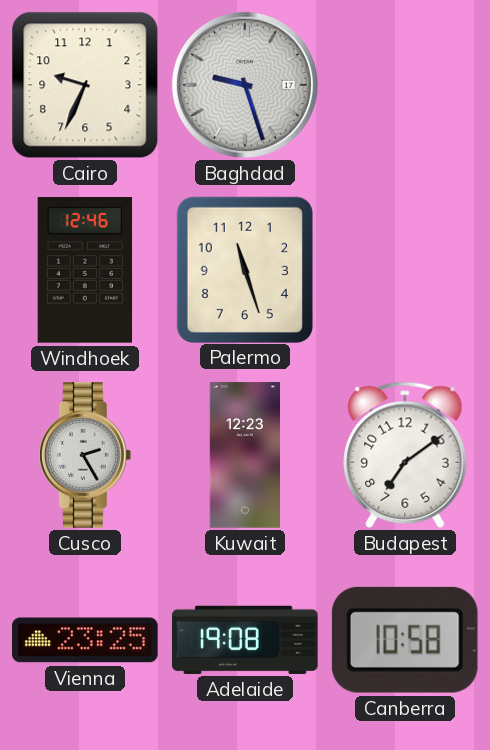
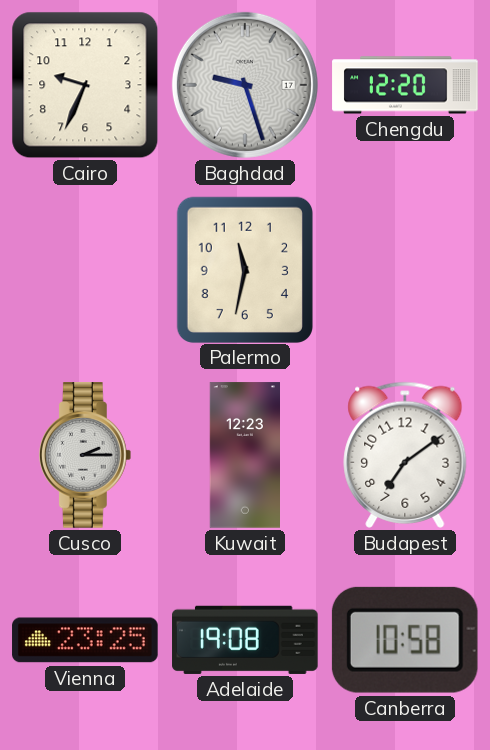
Chengdu: none -> 12:20
Windhoek: 12:46 -> none
Palermo: 11:27 -> 11:32
Cusco: 2:25 -> 2:15
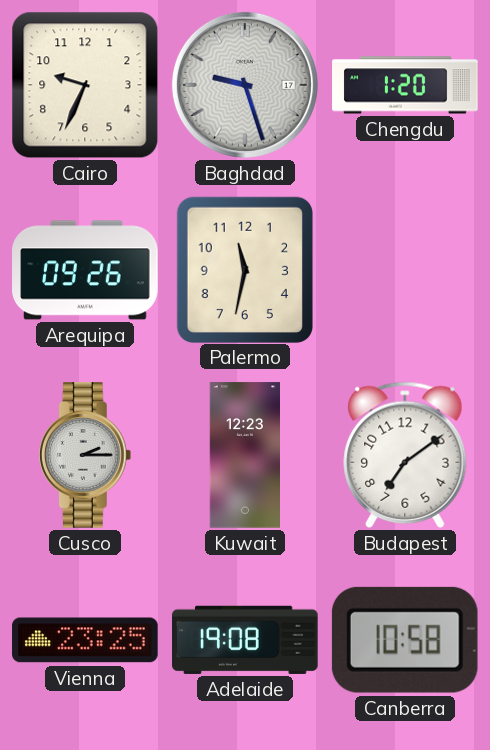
Chengdu: 12:20 -> 1:20
Arequipa: none -> 09:26
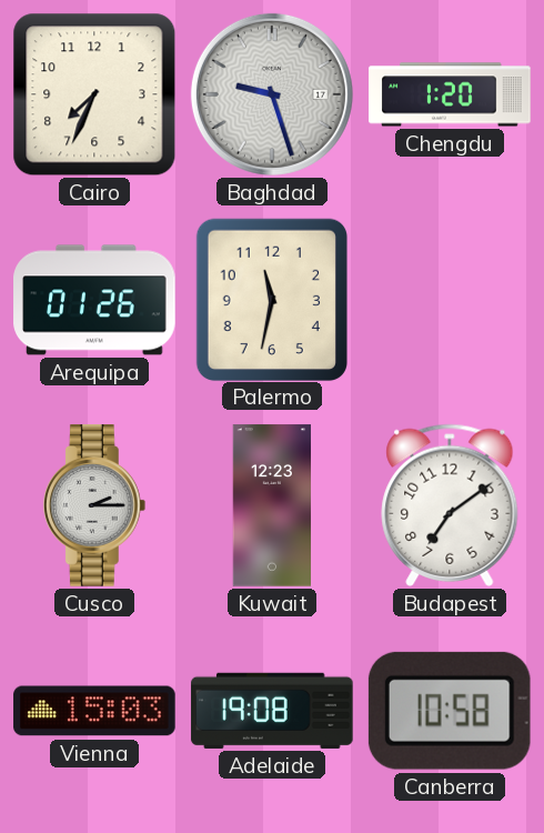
Cairo: 9:34 -> 7:34
Arequipa: 09:26 -> 01:26
Vienna: 23:25 -> 15:03
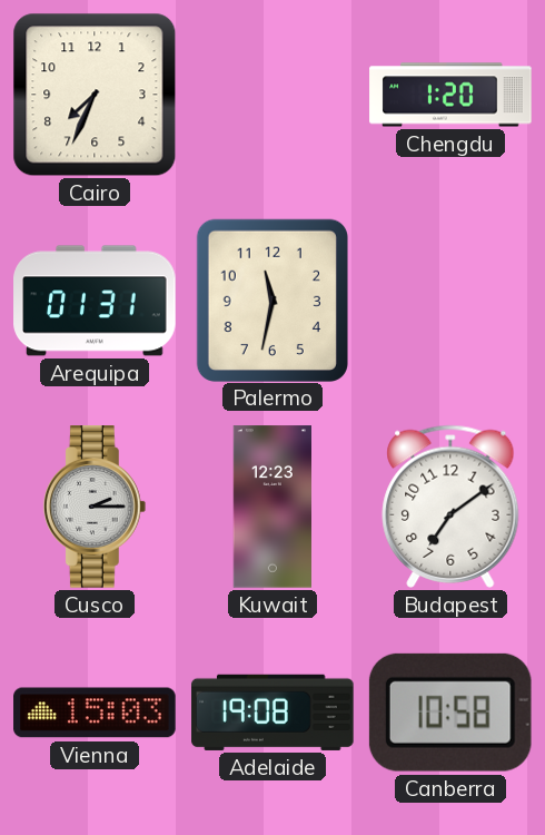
Baghdad: 9:27 -> none
Arequipa: 01:26 -> 01:31
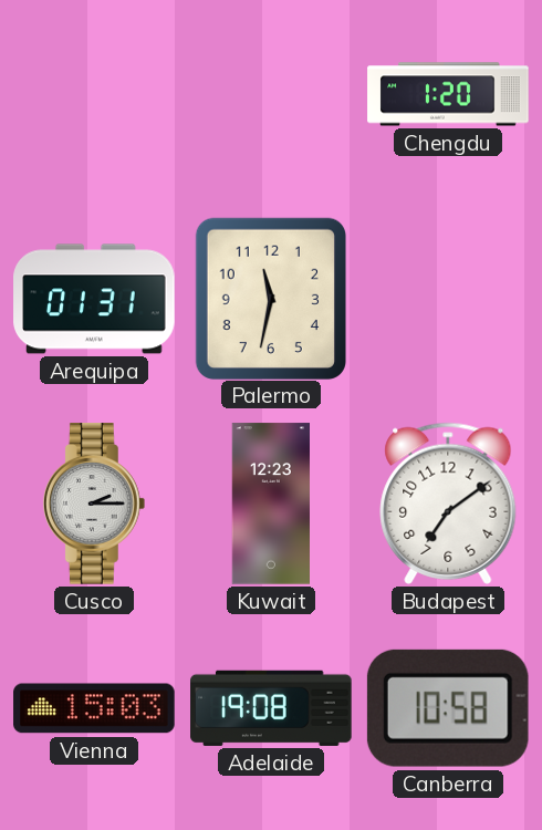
Cairo: 7:34 -> none
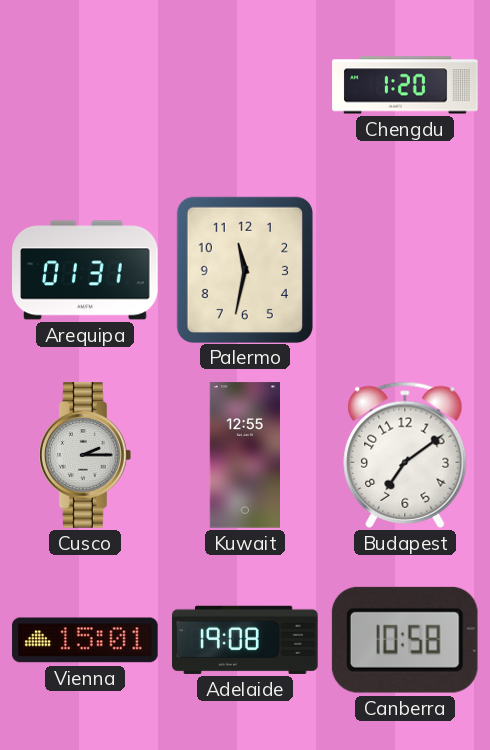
Kuwait: 12:23 -> 12:55
Vienna: 15:03 -> 15:01
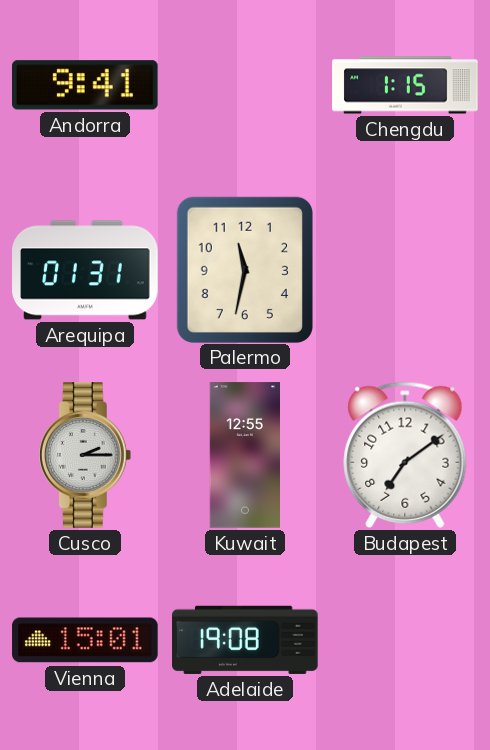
Andorra: none -> 9:41
Chengdu: 1:20 -> 1:15
Canberra: 10:58 -> none
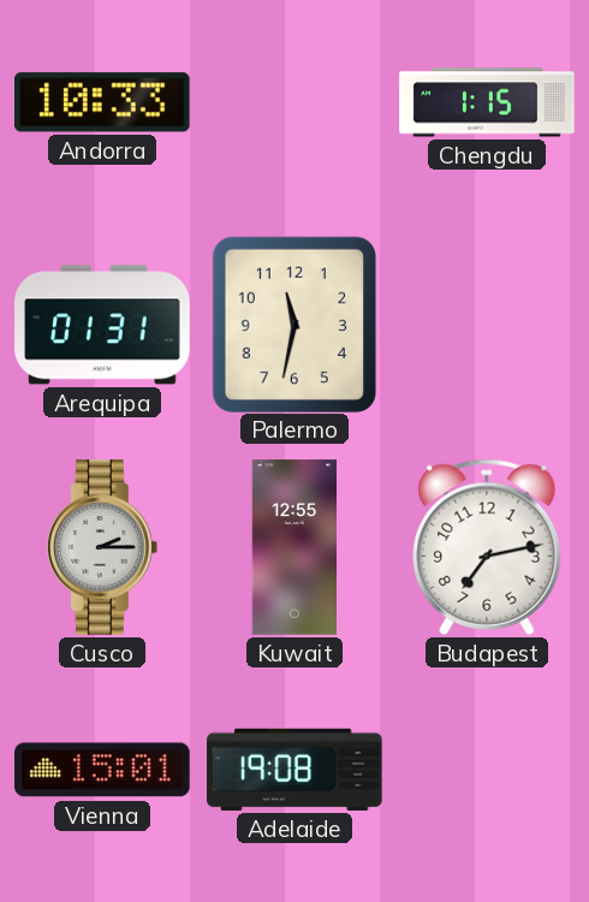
Andorra: 9:41 -> 10:33
Budapest: 7:09 -> 7:13
